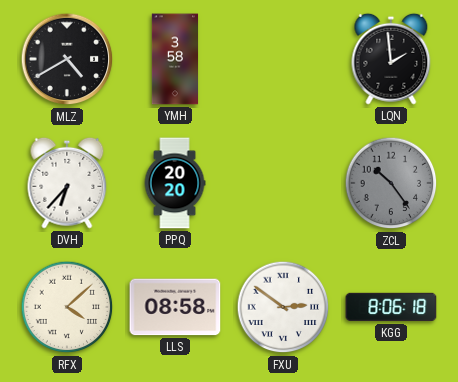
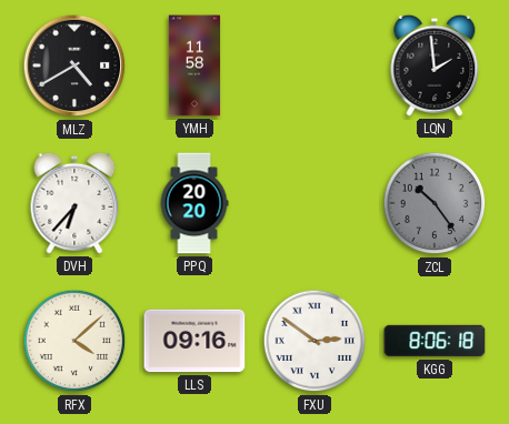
YMH: 3:58 -> 11:58
LLS: 08:58 -> 09:16
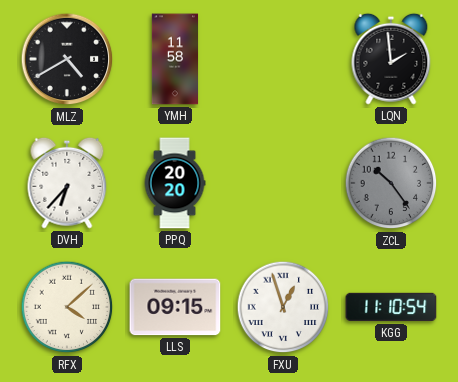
LLS: 09:16 -> 09:15
FXU: 2:51 -> 12:57
KGG: 8:06 -> 11:10
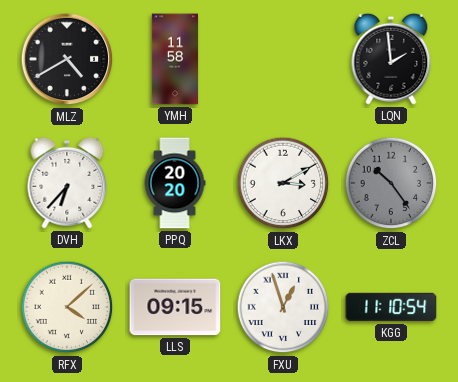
LKX: none -> 3:10
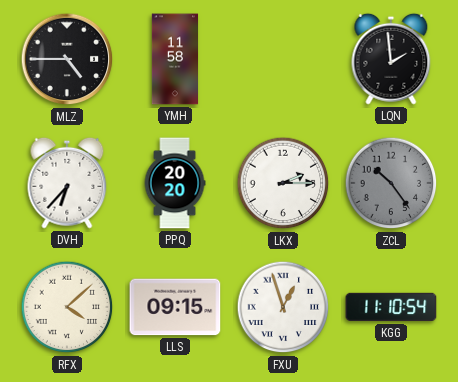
MLZ: 4:40 -> 4:45
LKX: 3:10 -> 2:15
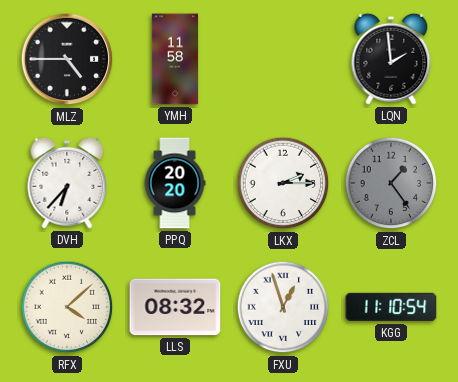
ZCL: 10:24 -> 1:24
LLS: 09:15 -> 08:32
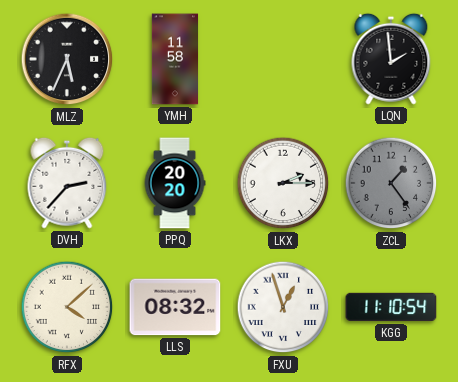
MLZ: 4:45 -> 5:34
DVH: 6:37 -> 2:37
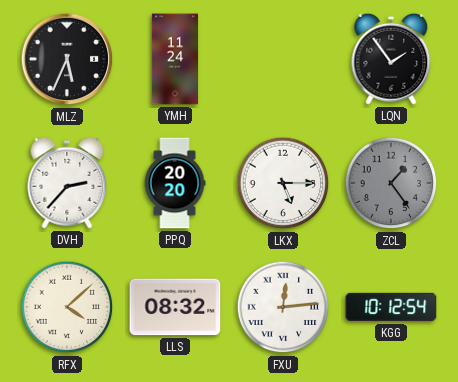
YMH: 11:58 -> 11:24
LQN: 1:59 -> 1:54
LKX: 2:15 -> 5:15
FXU: 12:57 -> 12:14
KGG: 11:10 -> 10:12
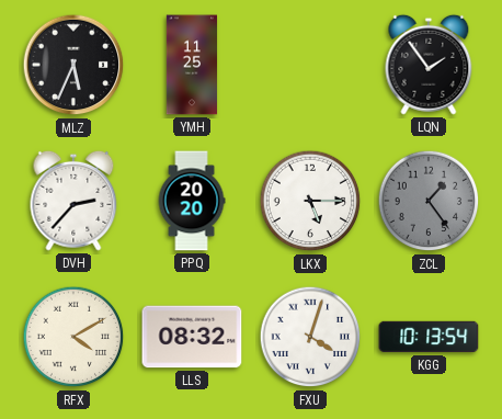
YMH: 11:24 -> 11:25
RFX: 4:08 -> 4:10
FXU: 12:14 -> 4:03
KGG: 10:12 -> 10:13
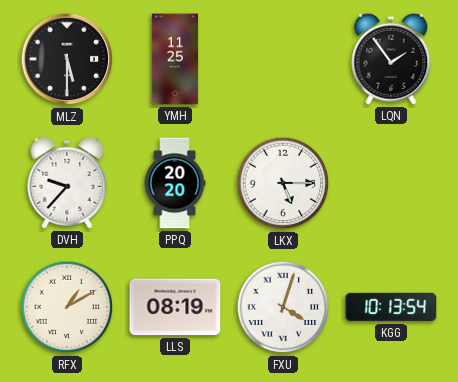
MLZ: 5:34 -> 5:30
DVH: 2:37 -> 9:37
ZCL: 1:24 -> none
RFX: 4:10 -> 1:10
LLS: 08:32 -> 08:19
